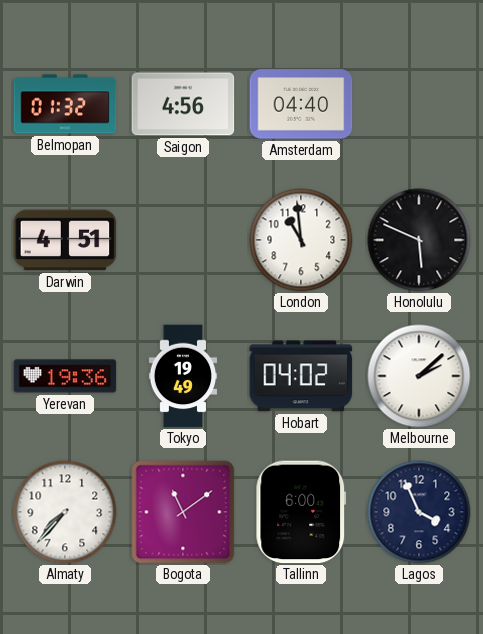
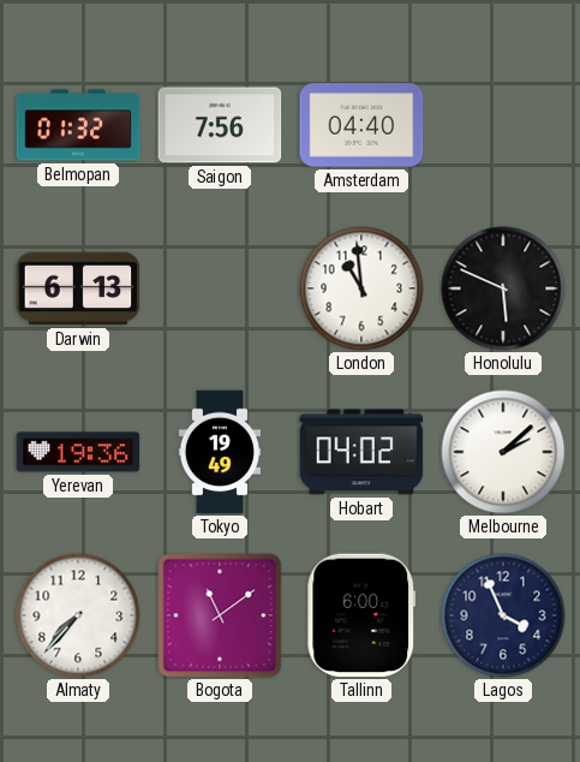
Saigon: 4:56 -> 7:56
Darwin: 4:51 -> 6:13
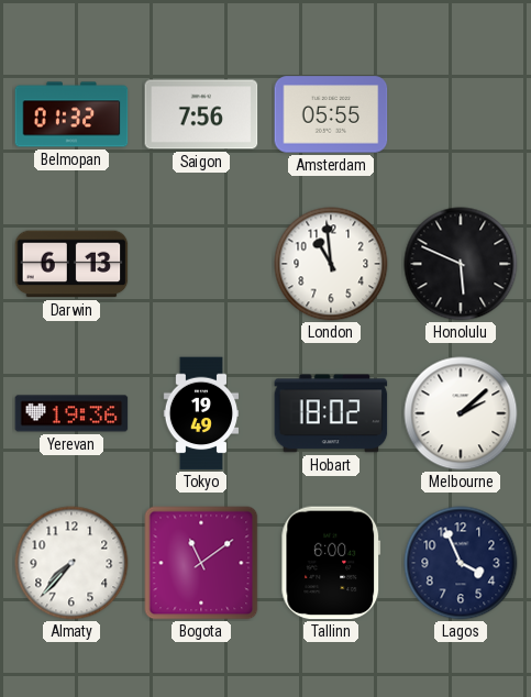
Amsterdam: 04:40 -> 05:55
Hobart: 04:02 -> 18:02
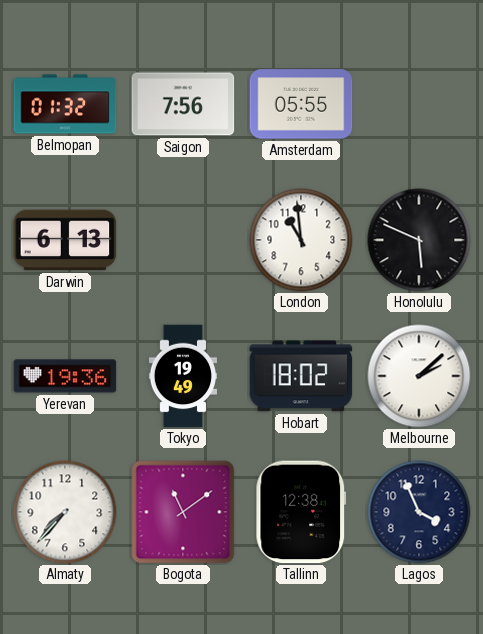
Tallinn: 6:00 -> 12:38
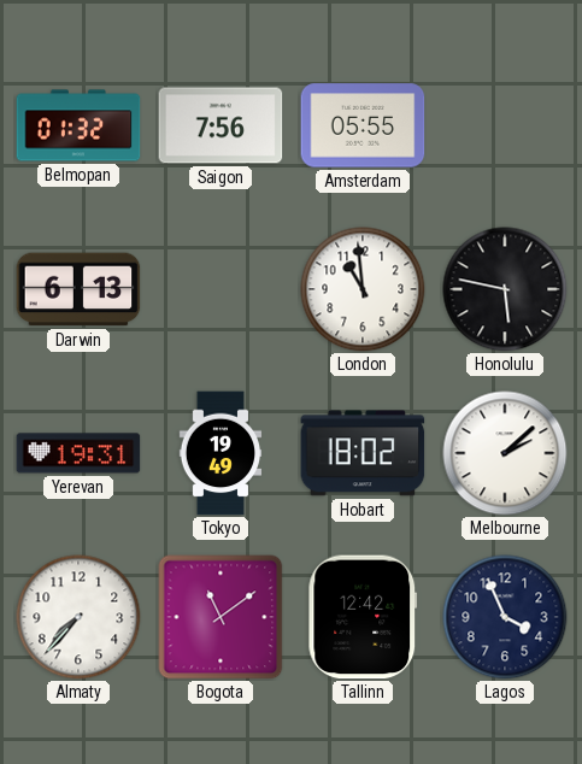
Honolulu: 5:49 -> 5:47
Yerevan: 19:36 -> 19:31
Tallinn: 12:38 -> 12:42
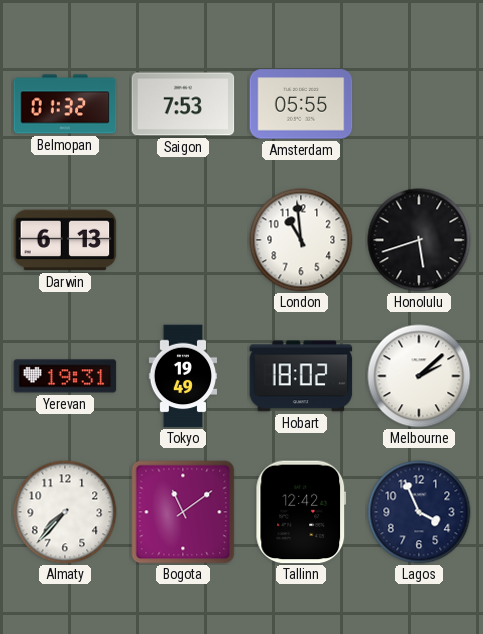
Saigon: 7:56 -> 7:53
Honolulu: 5:47 -> 5:42
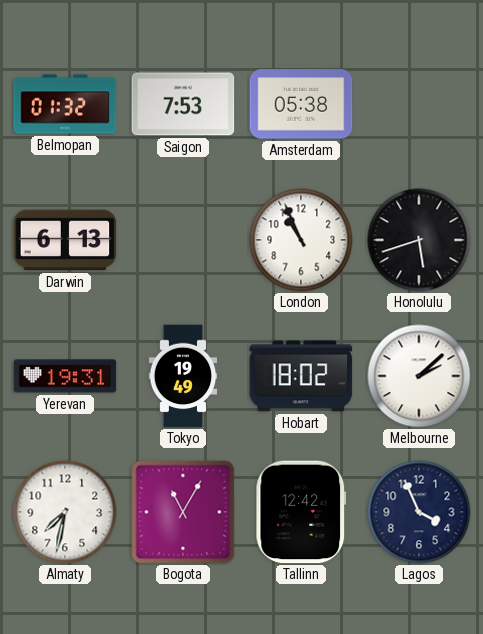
Amsterdam: 05:55 -> 05:38
London: 10:59 -> 10:56
Almaty: 7:37 -> 7:32
Bogota: 11:09 -> 11:05
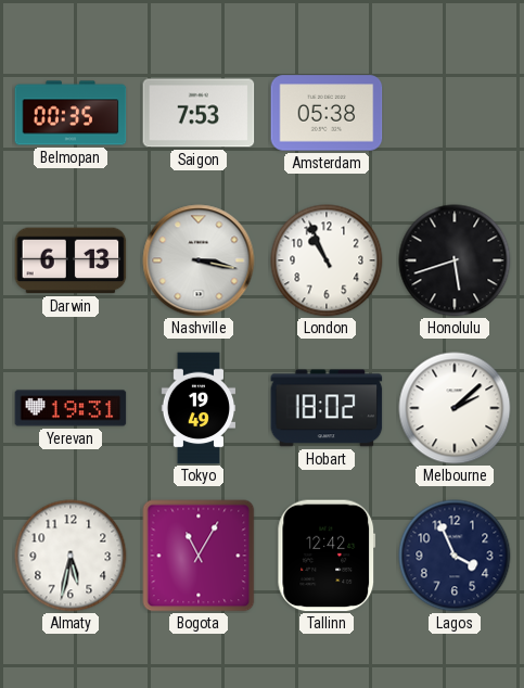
Belmopan: 01:32 -> 00:35
Nashville: none -> 3:17
Almaty: 7:32 -> 5:32
